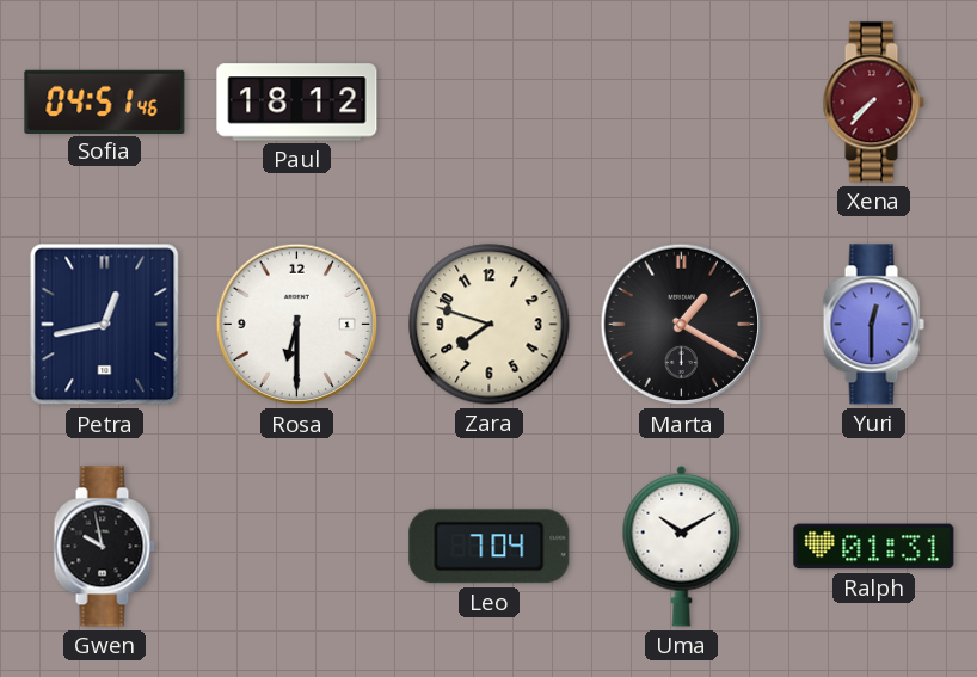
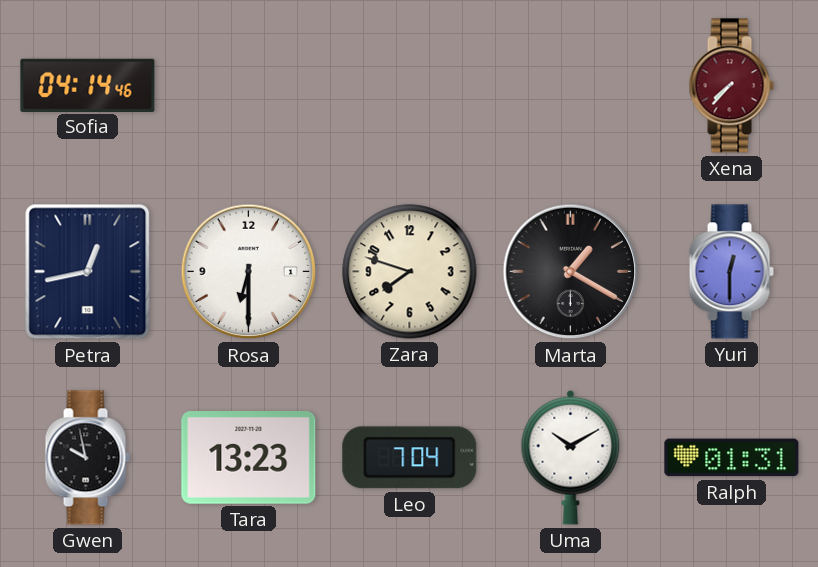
Sofia: 04:51 -> 04:14
Paul: 18:12 -> none
Tara: none -> 13:23
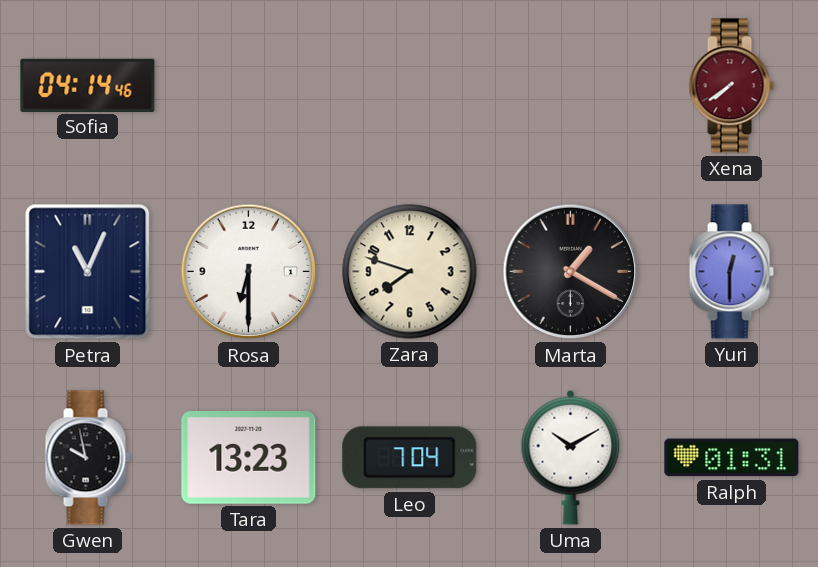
Xena: 7:37 -> 7:39
Petra: 12:43 -> 11:04
